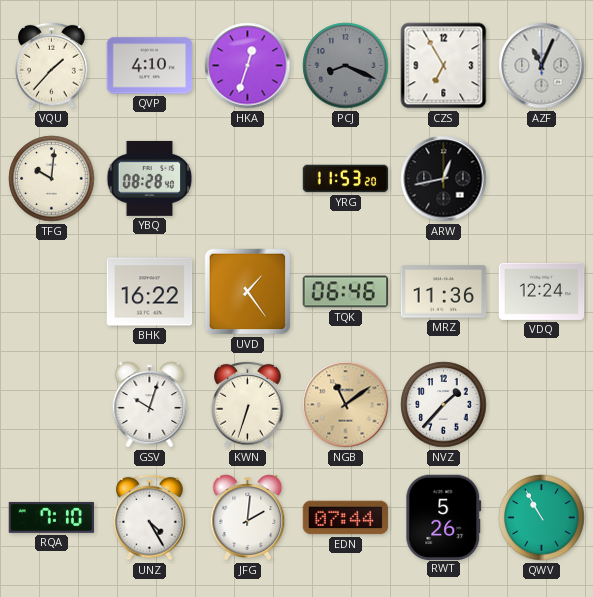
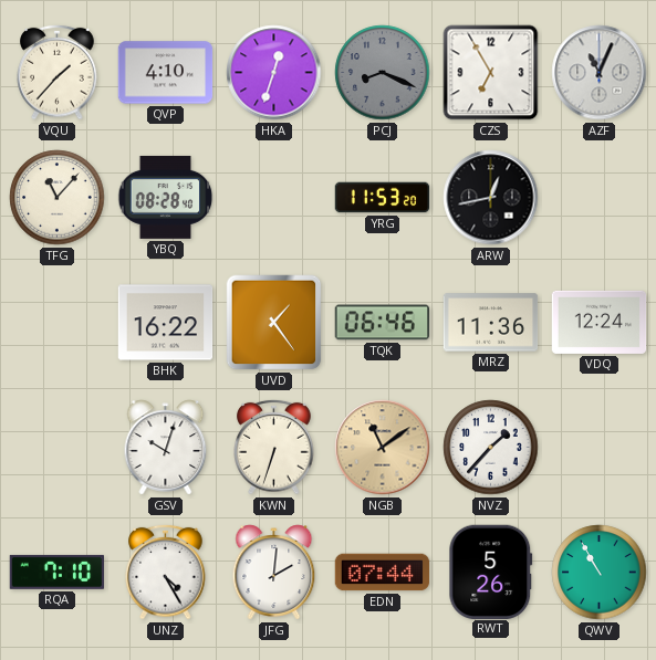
TFG: 10:01 -> 11:07
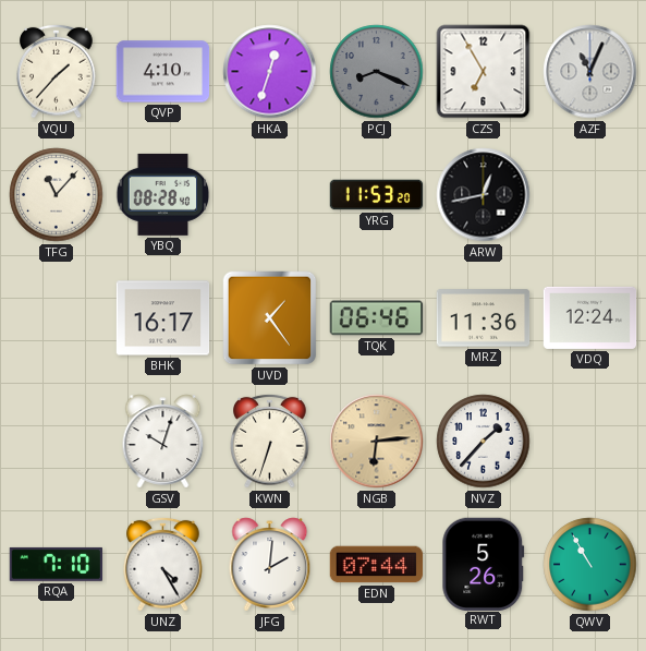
BHK: 16:22 -> 16:17
NGB: 11:09 -> 6:14
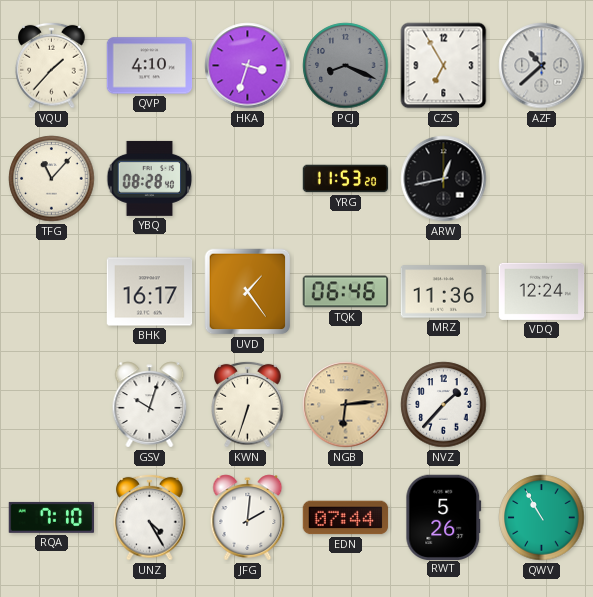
HKA: 12:33 -> 3:33
AZF: 11:04 -> 10:38
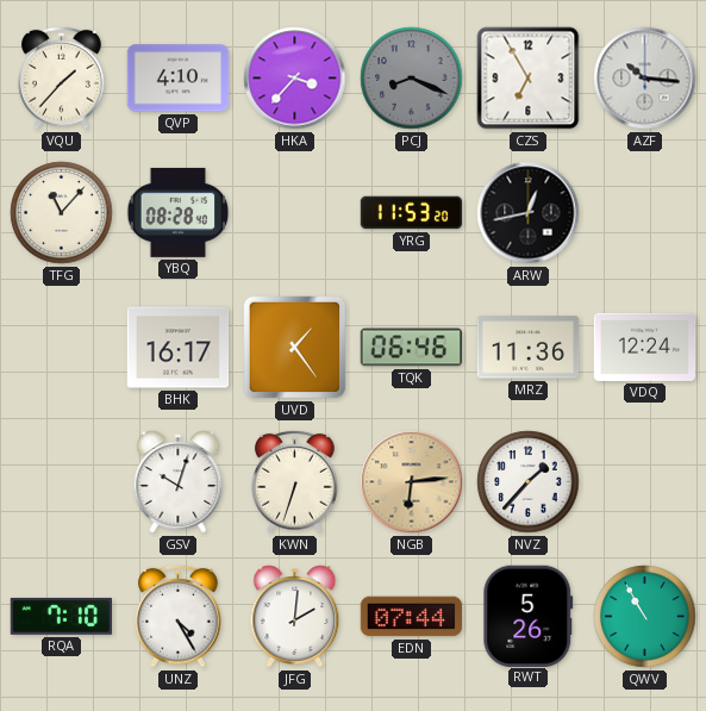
HKA: 3:33 -> 3:37
AZF: 10:38 -> 10:16
